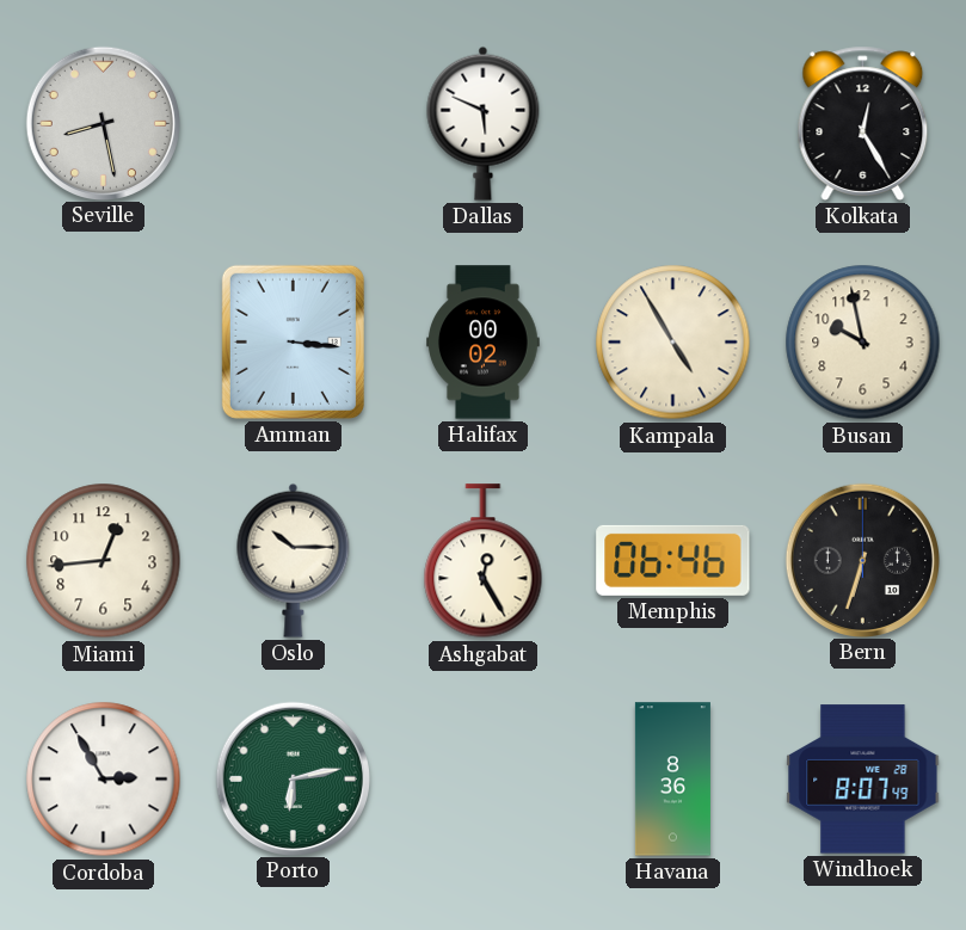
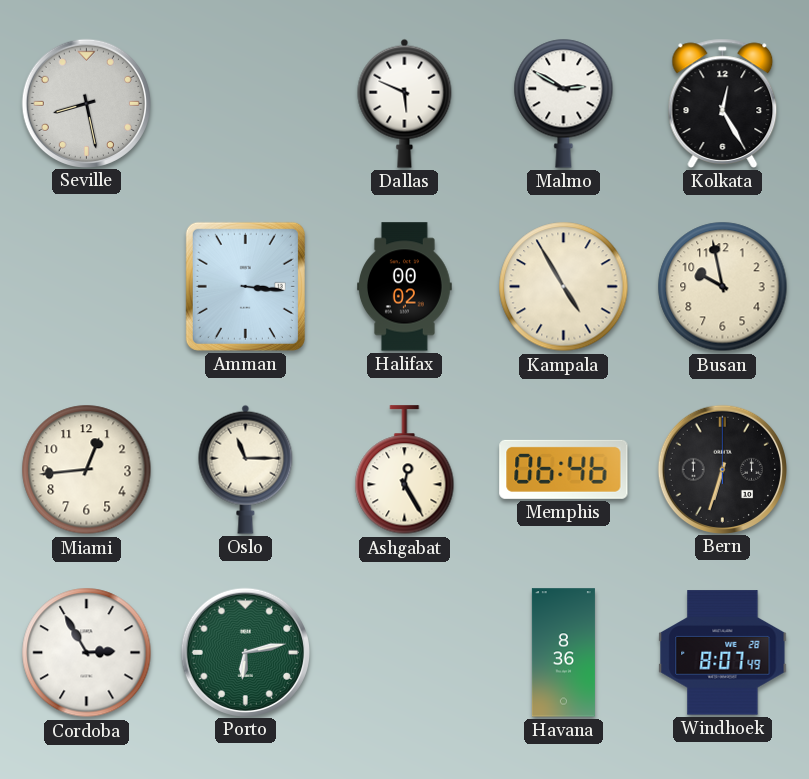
Malmo: none -> 2:50
Oslo: 10:15 -> 11:15
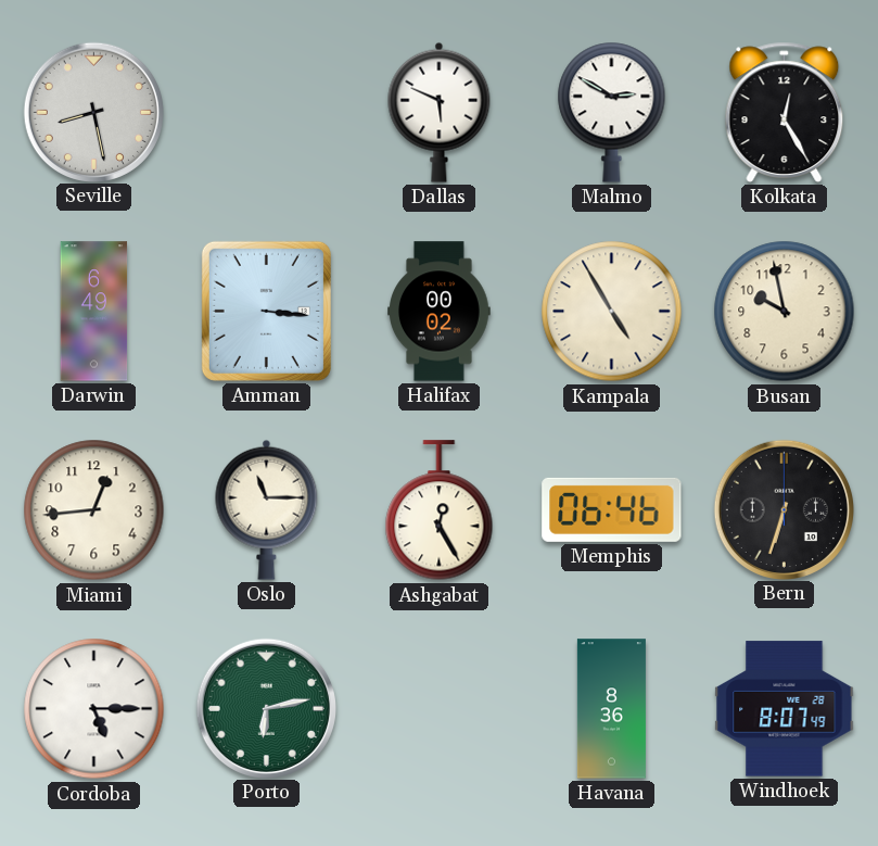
Darwin: none -> 6:49
Cordoba: 2:55 -> 5:15
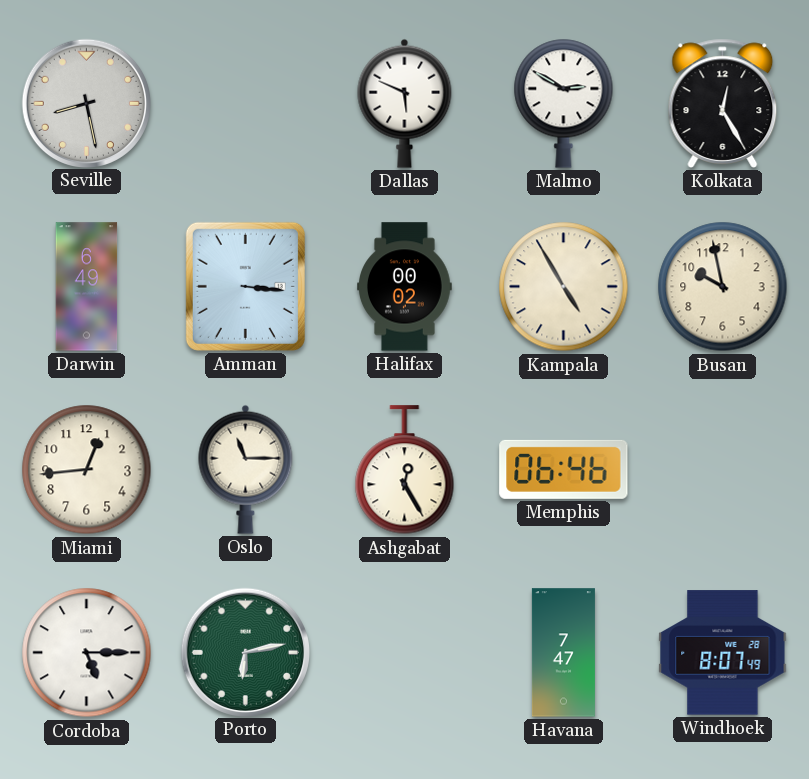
Bern: 6:33 -> none
Havana: 8:36 -> 7:47
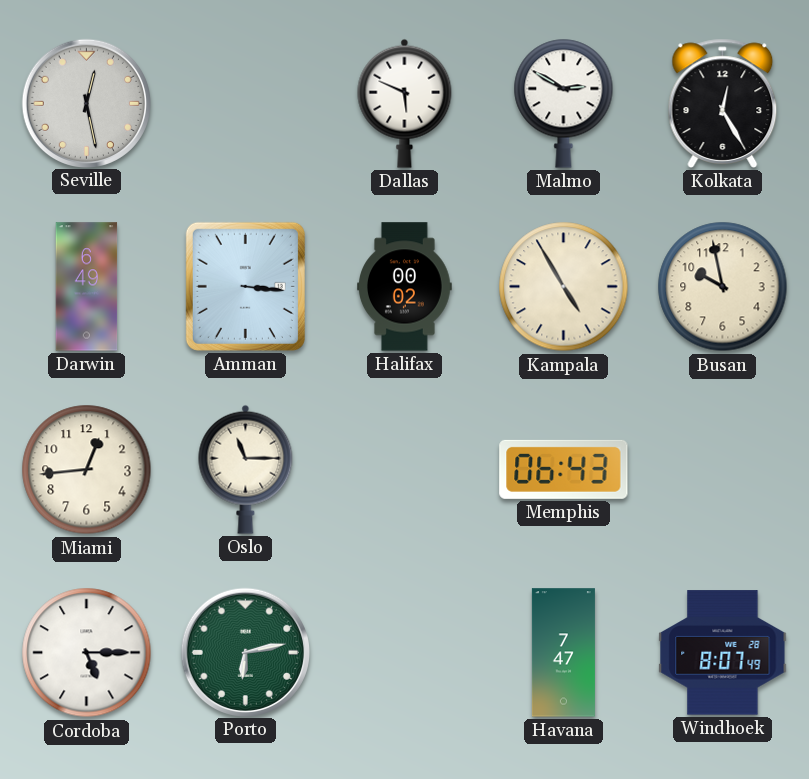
Seville: 8:28 -> 12:28
Ashgabat: 12:25 -> none
Memphis: 06:46 -> 06:43
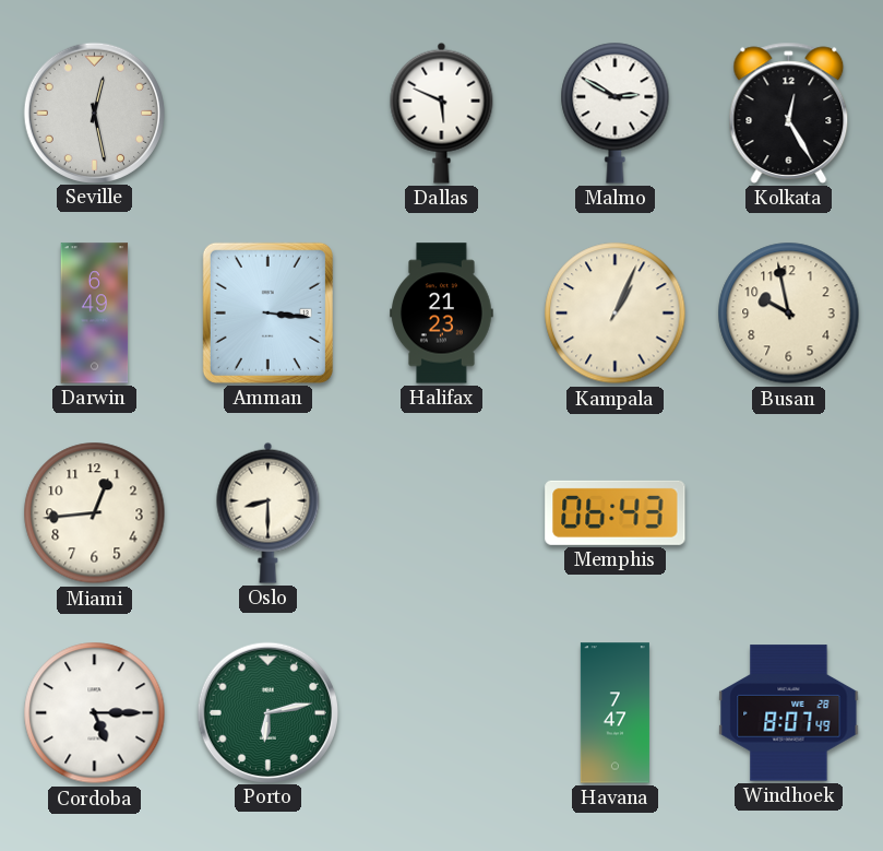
Halifax: 00:02 -> 21:23
Kampala: 4:55 -> 1:04
Oslo: 11:15 -> 8:30
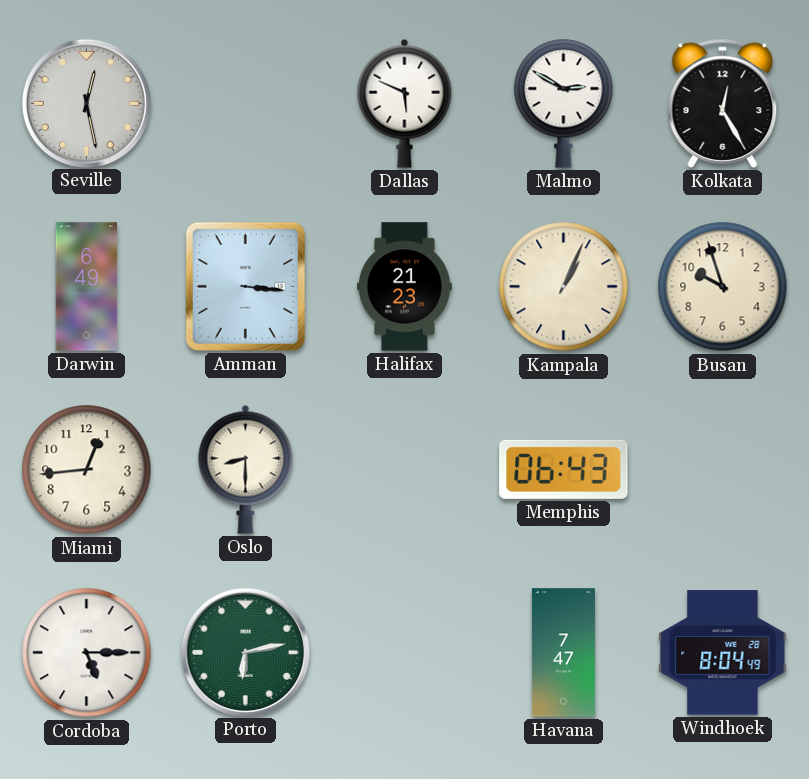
Busan: 9:58 -> 9:57
Windhoek: 8:07 -> 8:04
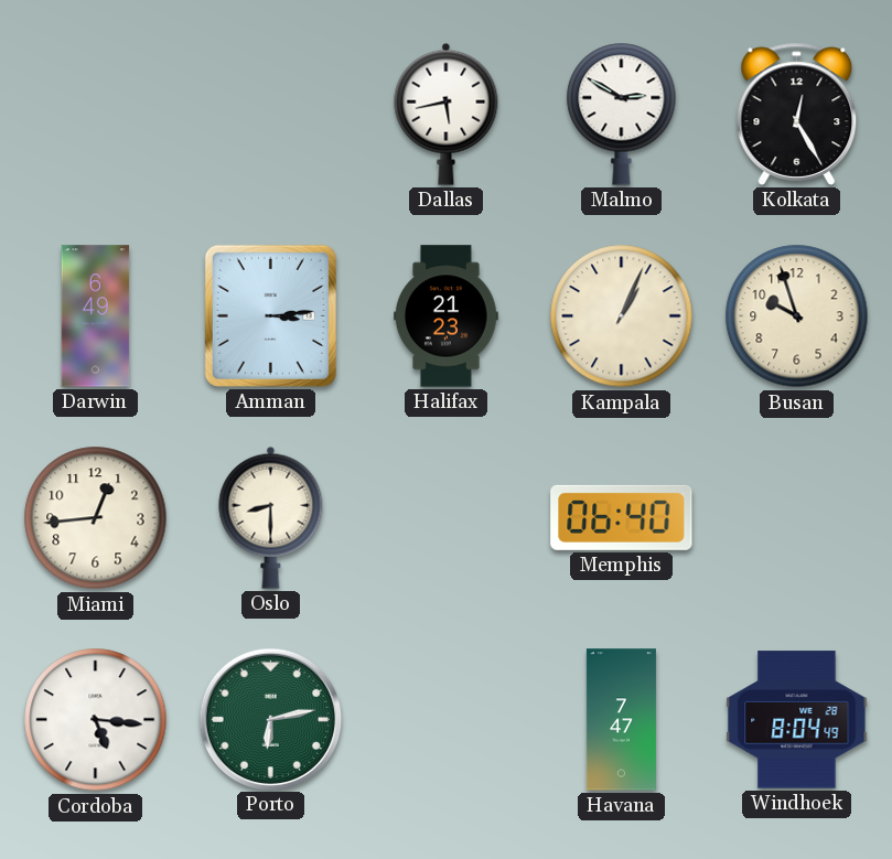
Seville: 12:28 -> none
Dallas: 5:49 -> 5:43
Amman: 3:16 -> 3:14
Memphis: 06:43 -> 06:40
Cordoba: 5:15 -> 5:16
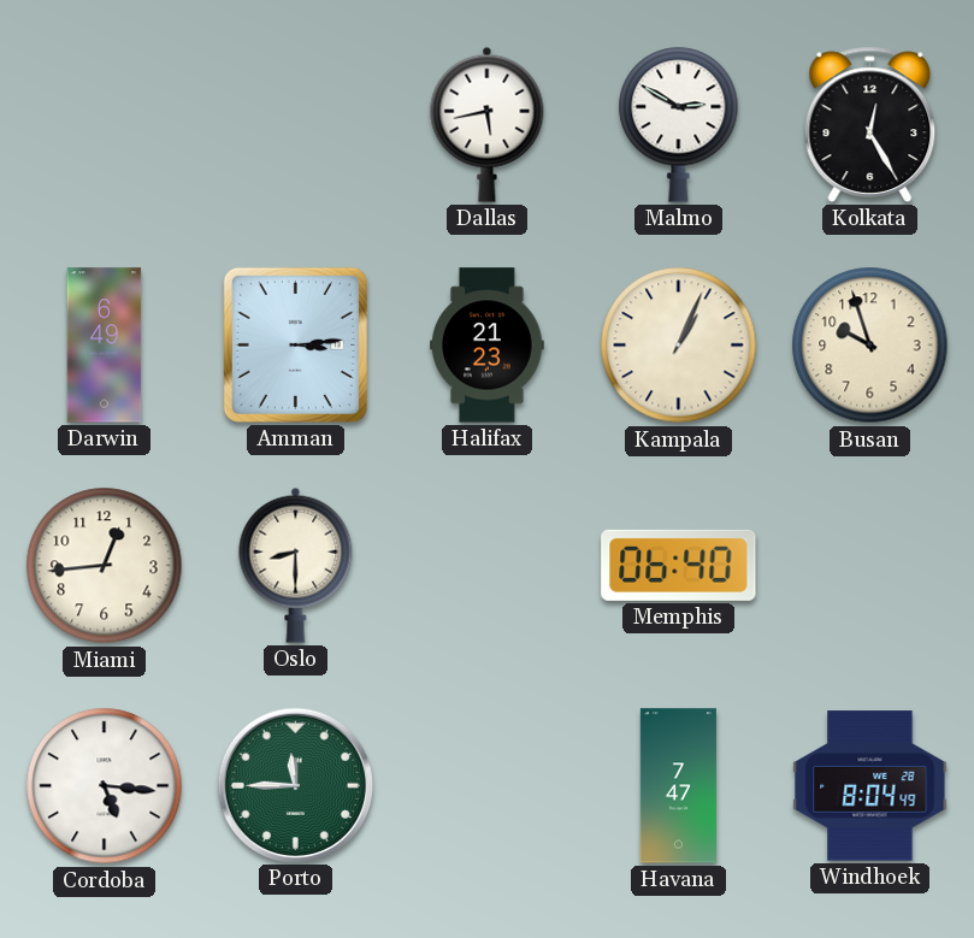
Porto: 6:13 -> 11:45
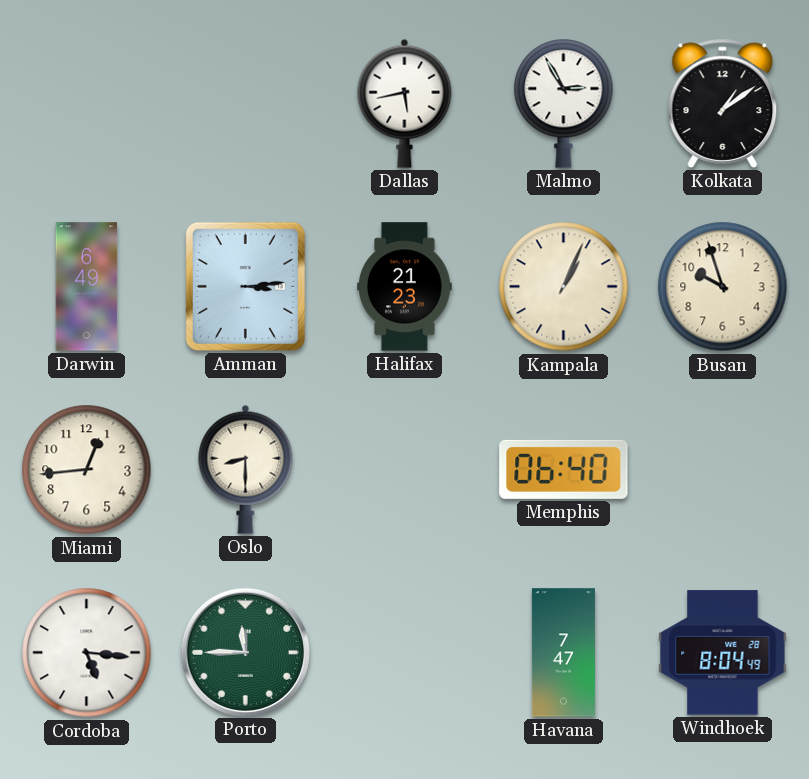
Malmo: 2:50 -> 2:55
Kolkata: 12:25 -> 1:09
